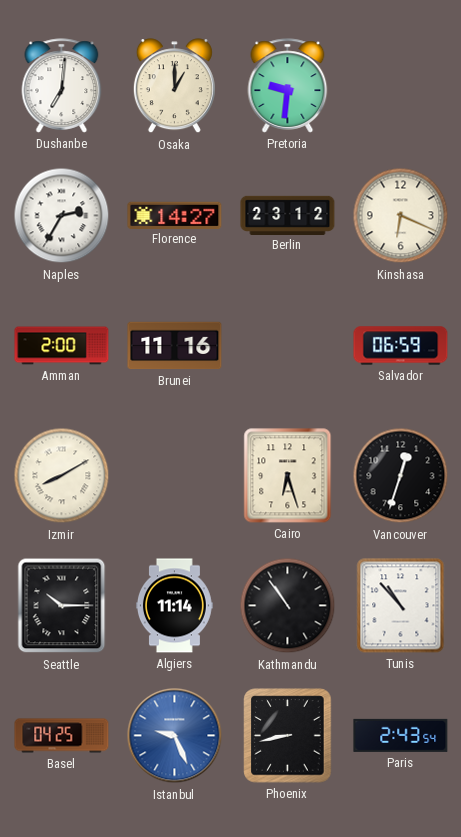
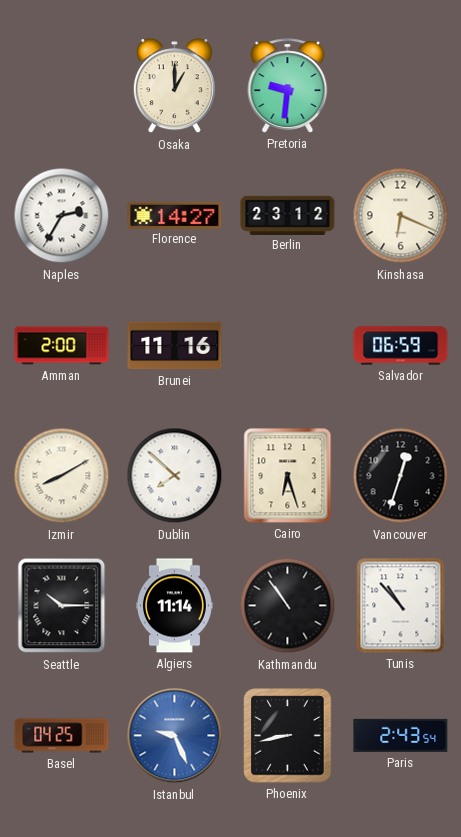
Dushanbe: 7:01 -> none
Dublin: none -> 7:52
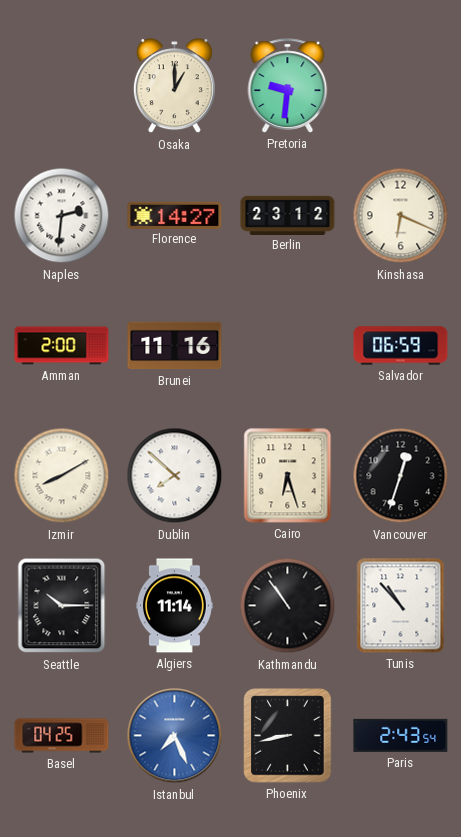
Naples: 2:35 -> 2:31
Istanbul: 9:26 -> 7:26
